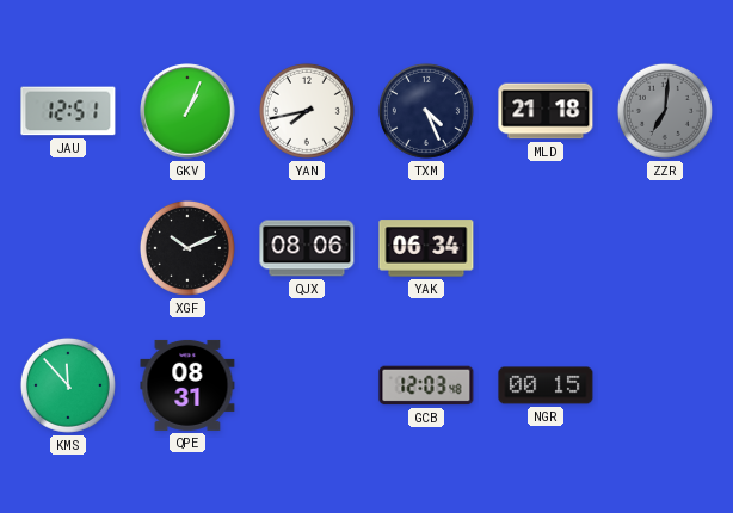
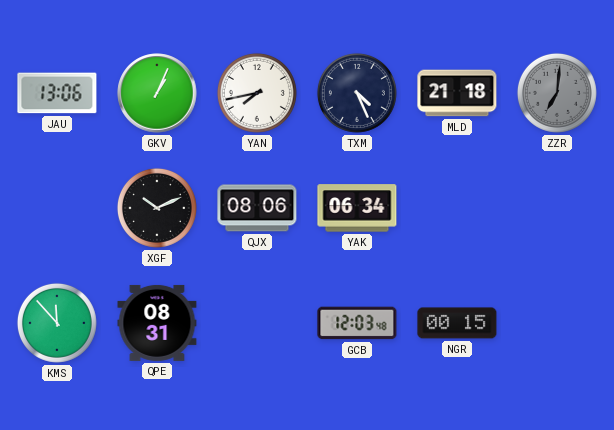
JAU: 12:51 -> 13:06
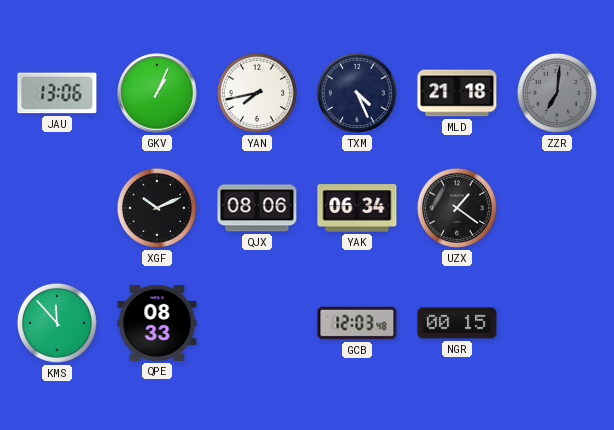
UZX: none -> 1:21
QPE: 08:31 -> 08:33
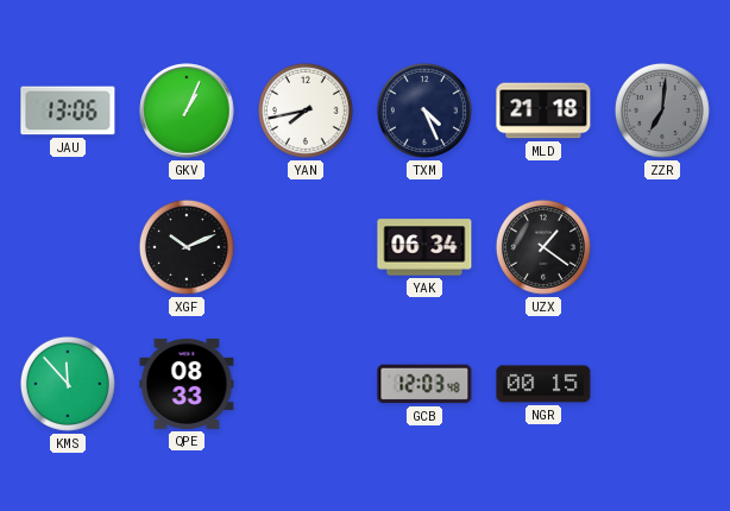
QJX: 08:06 -> none
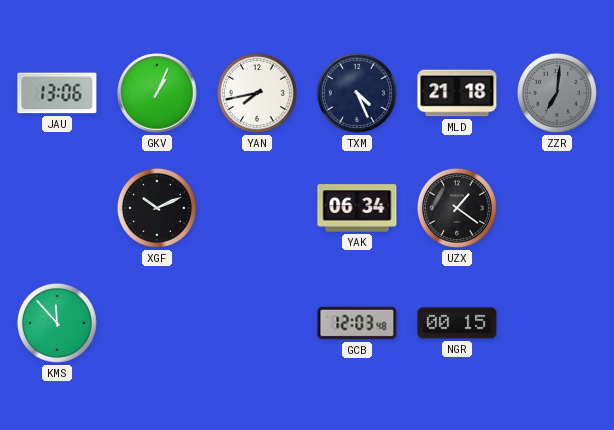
QPE: 08:33 -> none
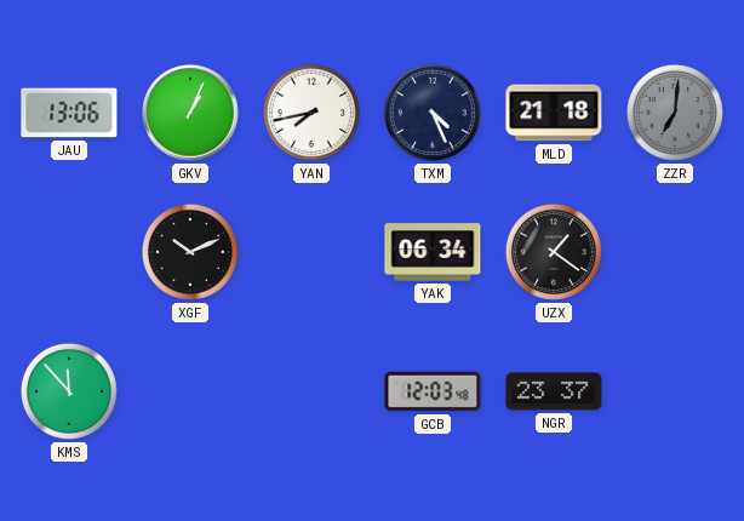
NGR: 00:15 -> 23:37
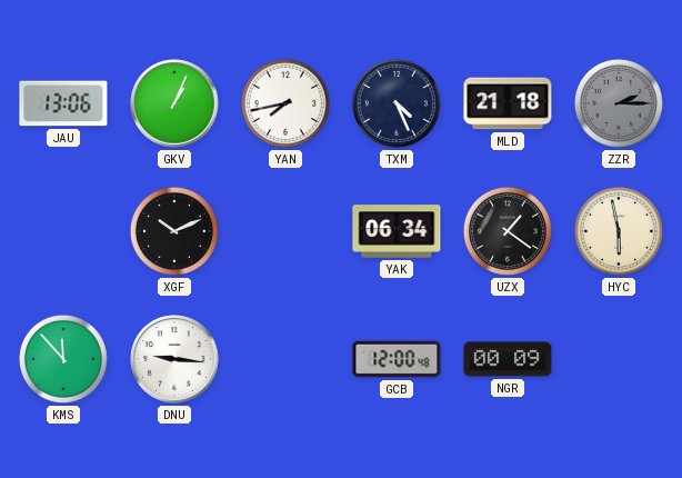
ZZR: 7:01 -> 2:15
HYC: none -> 5:58
DNU: none -> 9:16
GCB: 12:03 -> 12:00
NGR: 23:37 -> 00:09
